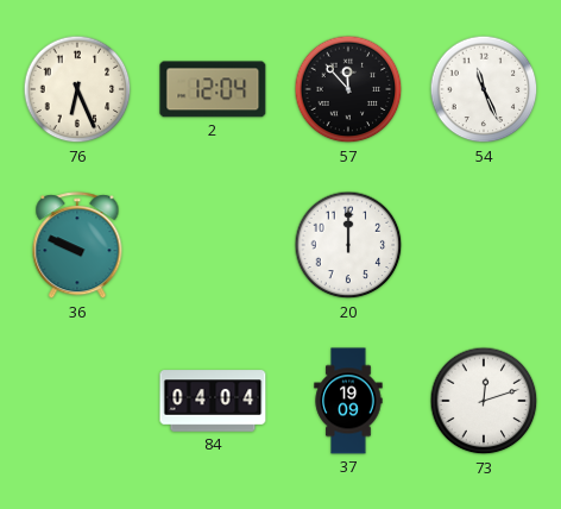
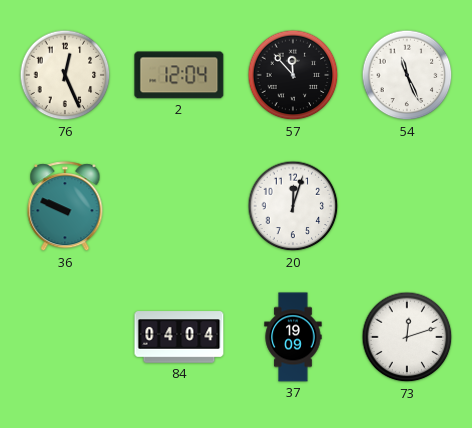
76: 6:26 -> 12:26
20: 12:00 -> 12:03
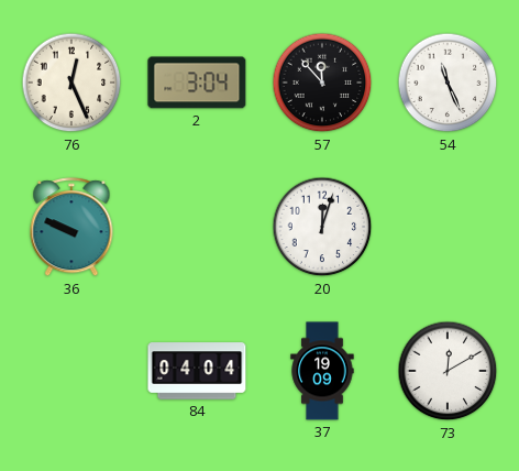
2: 12:04 -> 3:04
73: 12:12 -> 12:10
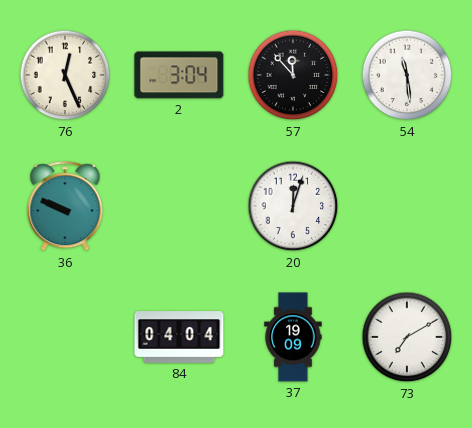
54: 11:26 -> 11:29
73: 12:10 -> 7:10
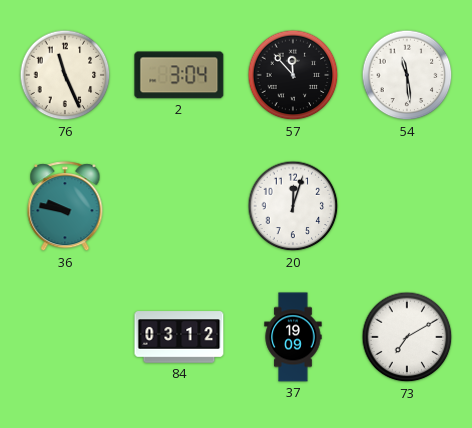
76: 12:26 -> 11:26
36: 9:49 -> 9:47
84: 04:04 -> 03:12
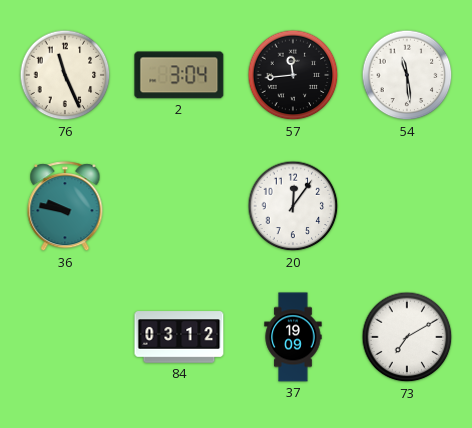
57: 11:53 -> 11:44
20: 12:03 -> 12:06
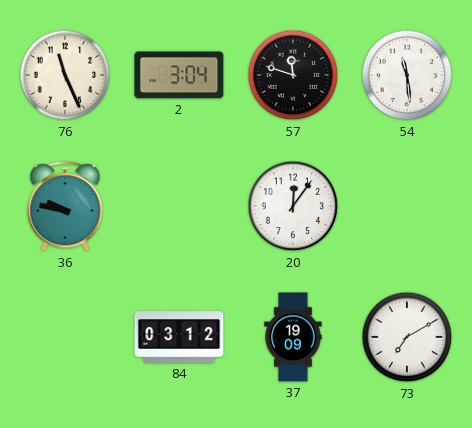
57: 11:44 -> 11:48
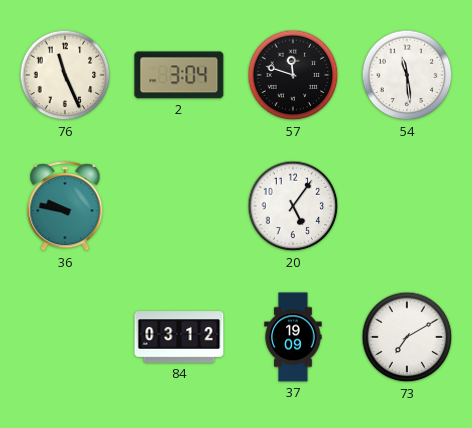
20: 12:06 -> 5:06
